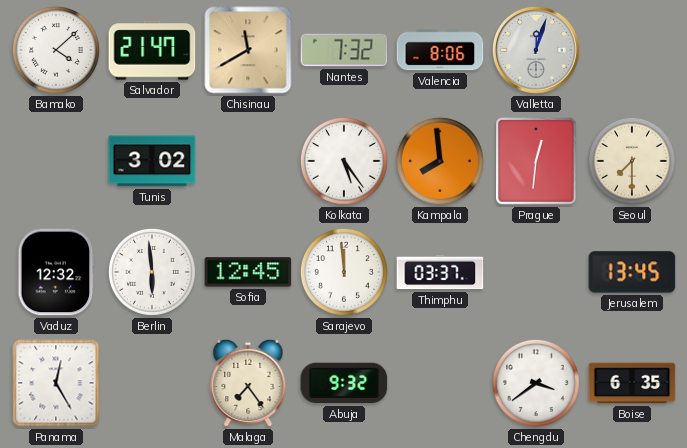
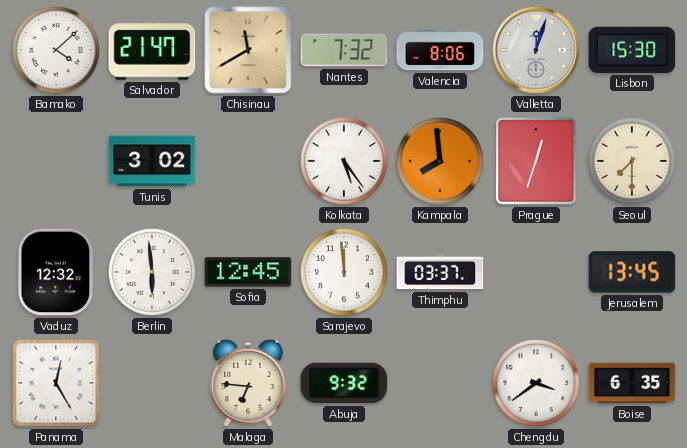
Lisbon: none -> 15:30
Prague: 12:31 -> 12:33
Malaga: 7:24 -> 6:46
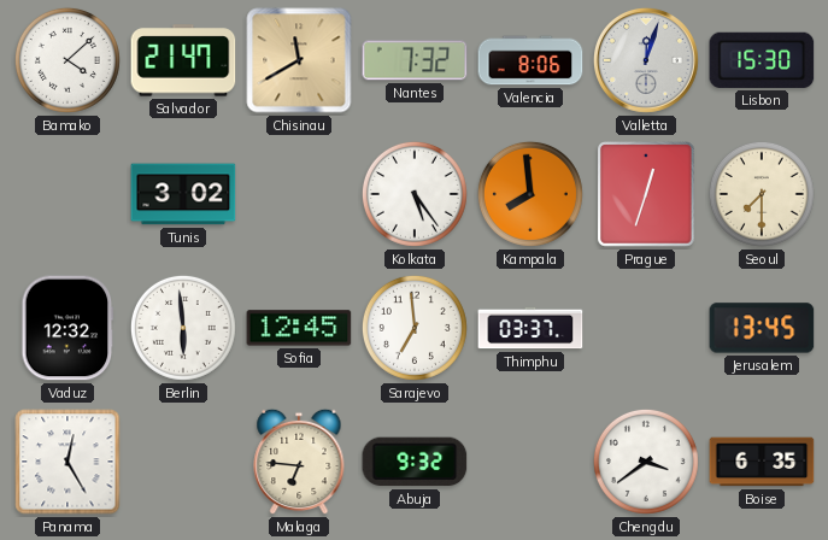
Sarajevo: 11:59 -> 6:59
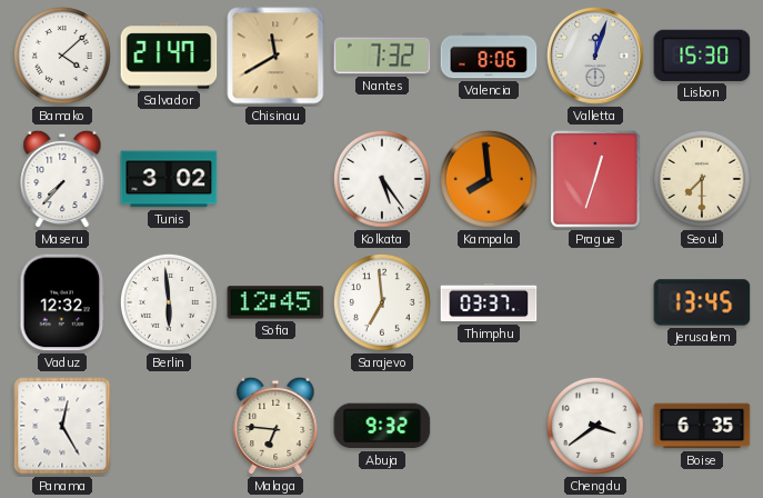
Maseru: none -> 7:37
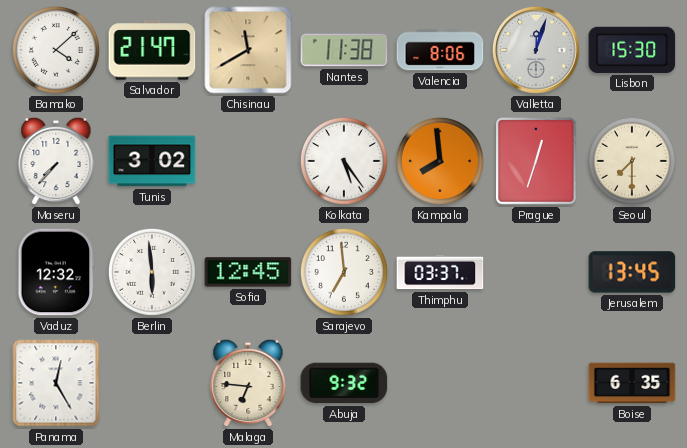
Nantes: 7:32 -> 11:38
Chengdu: 3:39 -> none
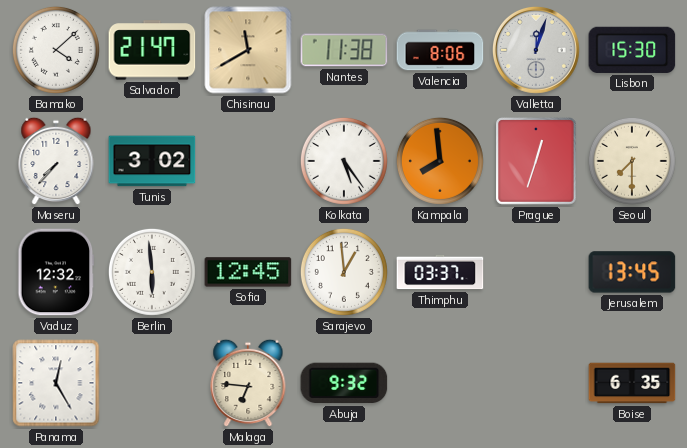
Sarajevo: 6:59 -> 12:59
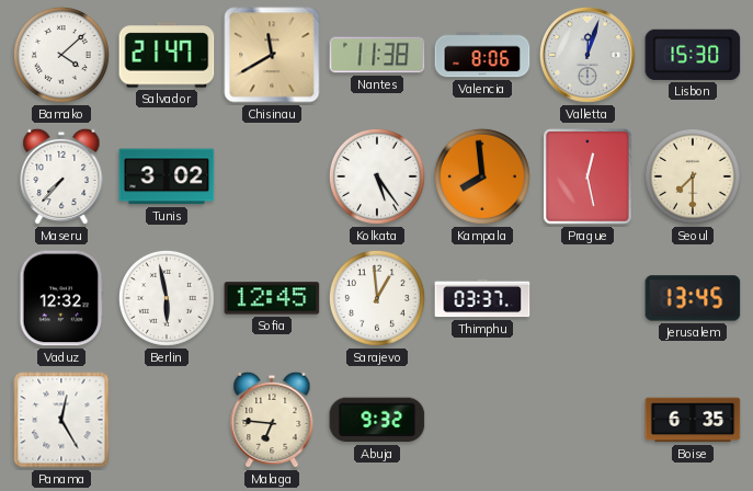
Prague: 12:33 -> 12:28
Berlin: 5:59 -> 5:58
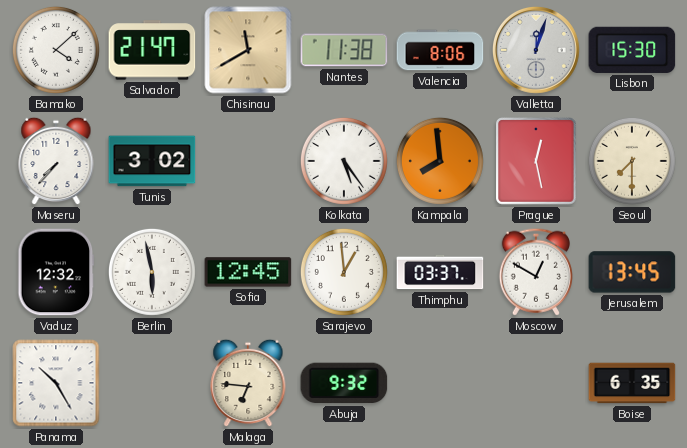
Moscow: none -> 12:50
Panama: 12:25 -> 10:25
